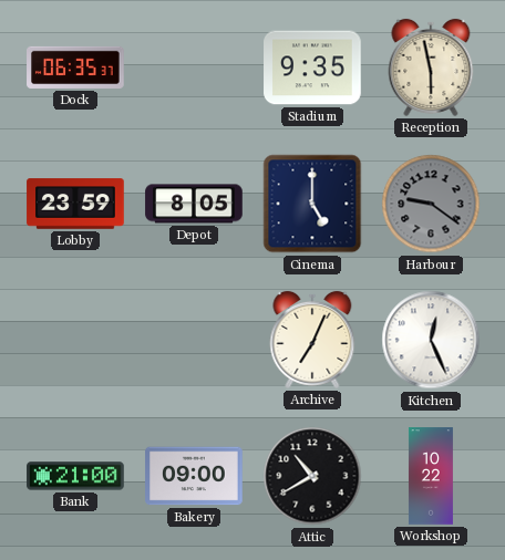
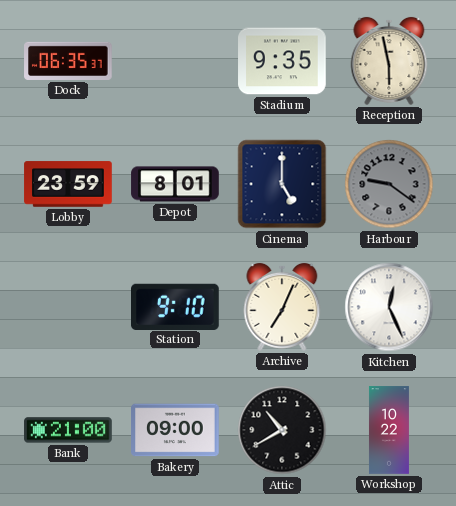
Depot: 8:05 -> 8:01
Station: none -> 9:10
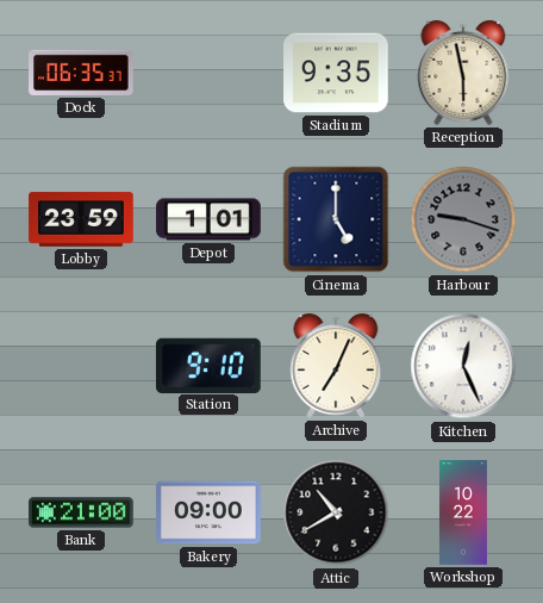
Depot: 8:01 -> 1:01
Harbour: 9:21 -> 9:18
